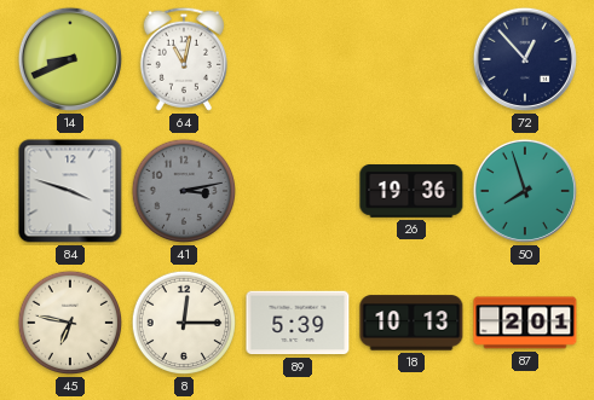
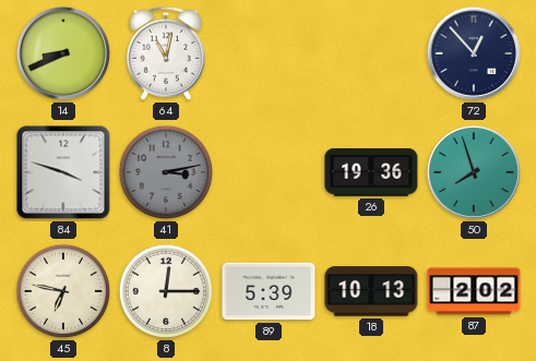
87: 2:01 -> 2:02
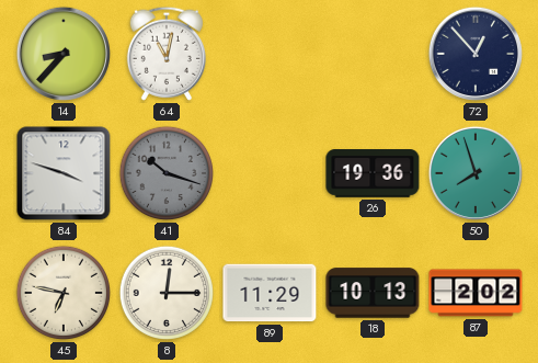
14: 8:41 -> 8:37
41: 3:13 -> 10:18
89: 5:39 -> 11:29
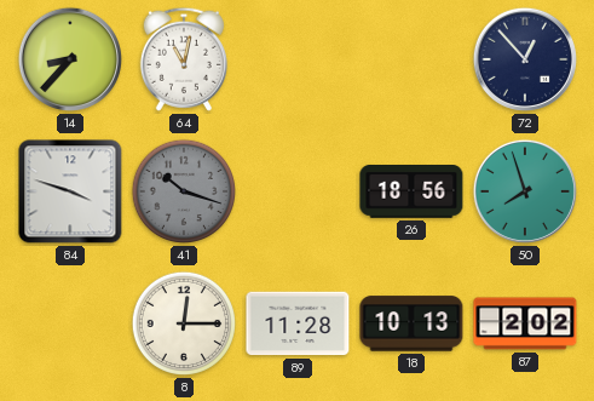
26: 19:36 -> 18:56
45: 6:47 -> none
89: 11:29 -> 11:28
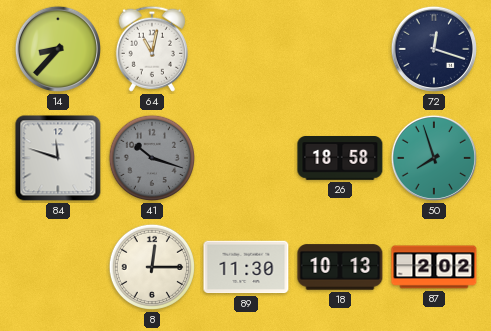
72: 12:53 -> 12:18
84: 3:48 -> 11:48
26: 18:56 -> 18:58
89: 11:28 -> 11:30
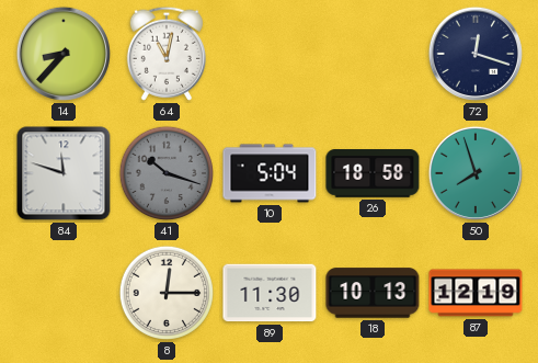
10: none -> 5:04
87: 2:02 -> 12:19
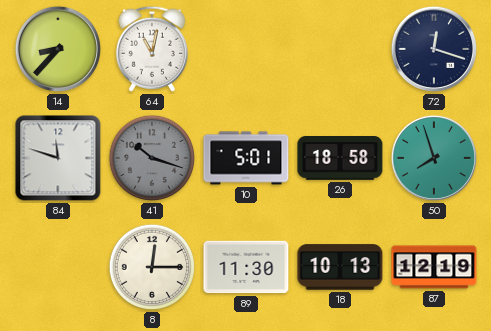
10: 5:04 -> 5:01
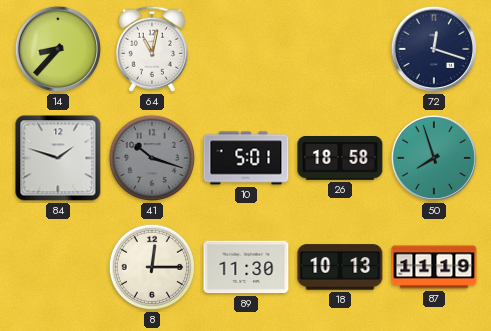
84: 11:48 -> 1:48
87: 12:19 -> 11:19
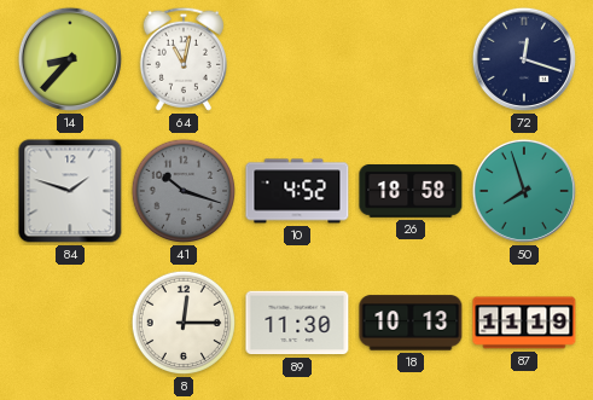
10: 5:01 -> 4:52
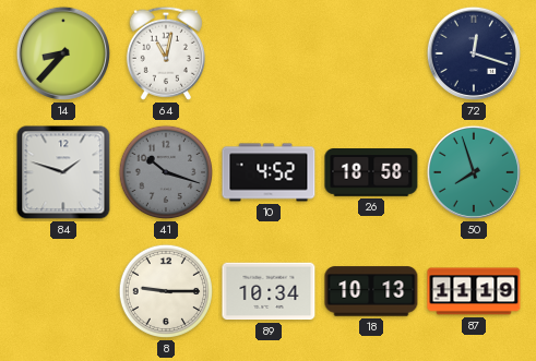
8: 12:15 -> 9:15
89: 11:30 -> 10:34
